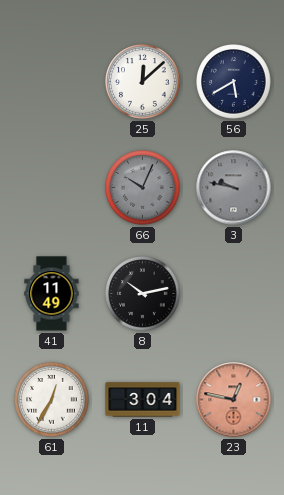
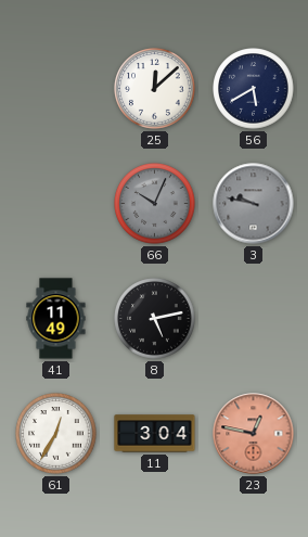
8: 10:13 -> 5:13
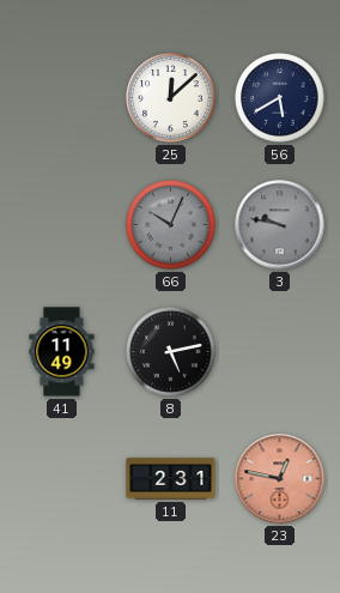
61: 12:35 -> none
11: 3:04 -> 2:31
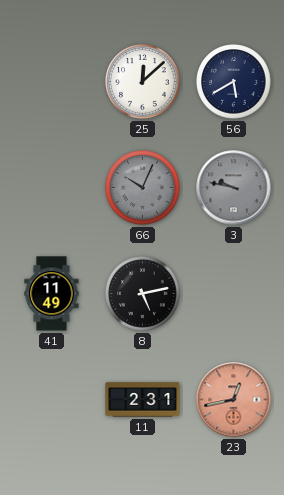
23: 12:47 -> 12:43
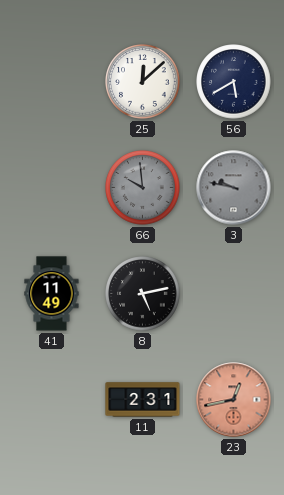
66: 10:04 -> 9:59
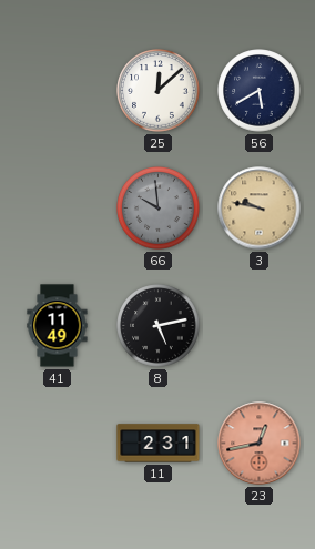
3 dial: grey -> champagne
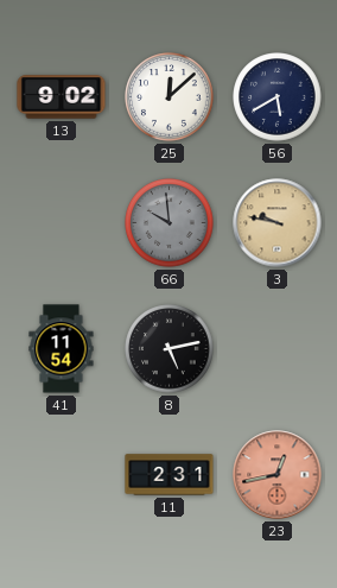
13: none -> 9:02
41: 11:49 -> 11:54
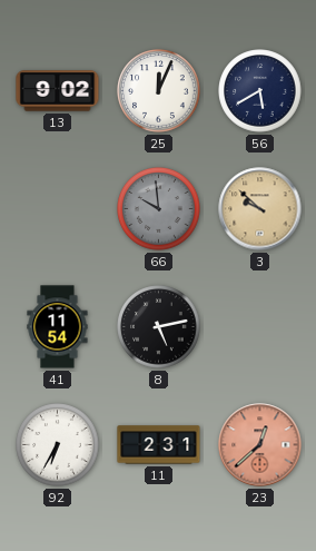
25: 12:08 -> 12:04
3: 9:47 -> 9:52
92: none -> 6:35
23: 12:43 -> 12:38
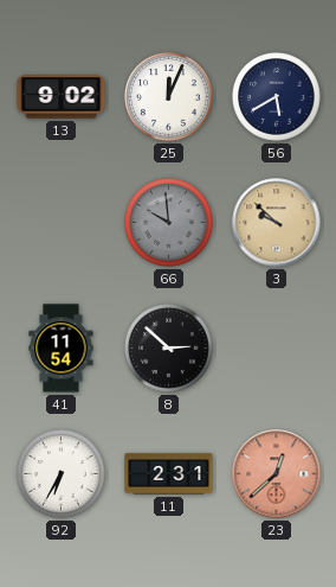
8: 5:13 -> 2:52
